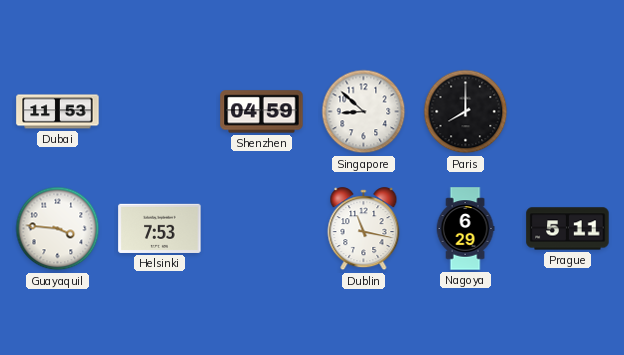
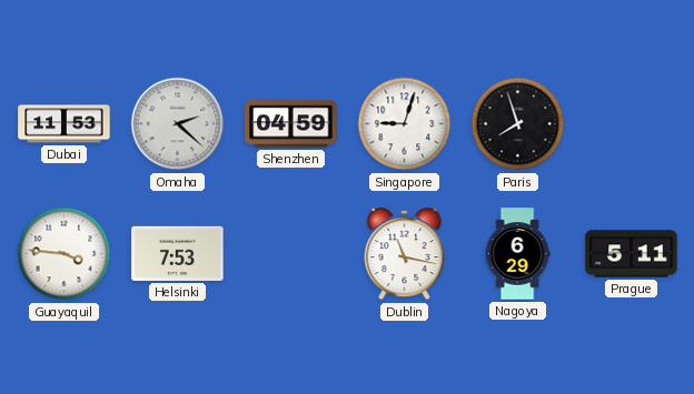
Omaha: none -> 2:22
Singapore: 8:52 -> 9:03
Paris: 8:00 -> 7:57
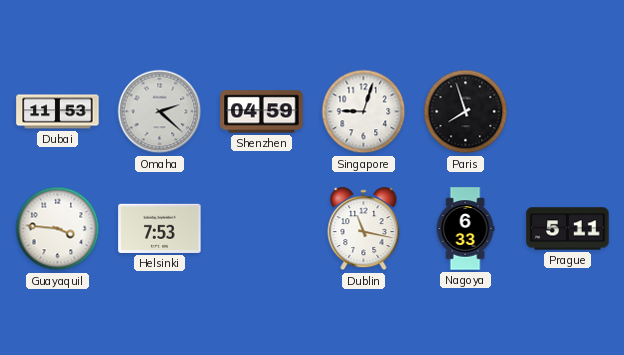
Nagoya: 6:29 -> 6:33
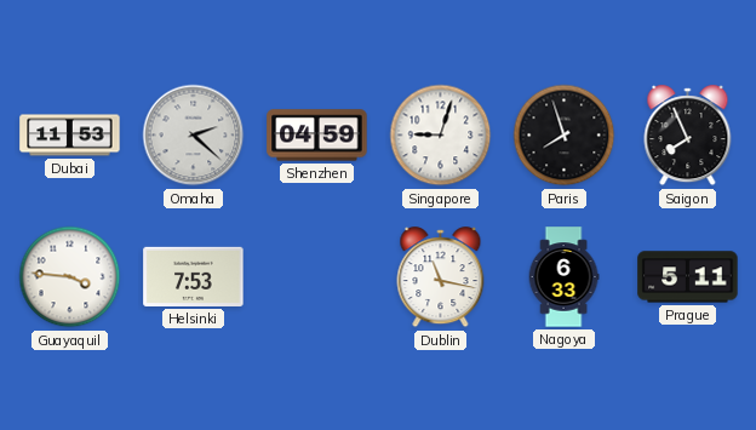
Saigon: none -> 7:56
